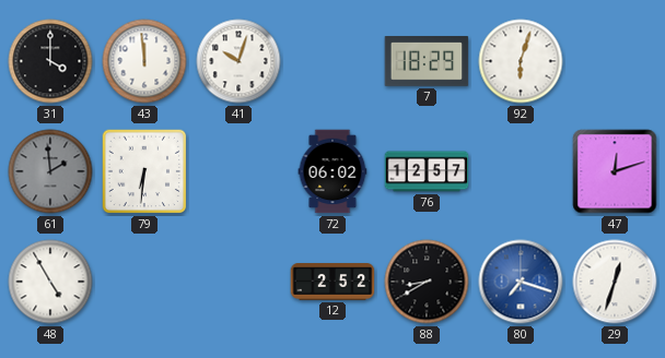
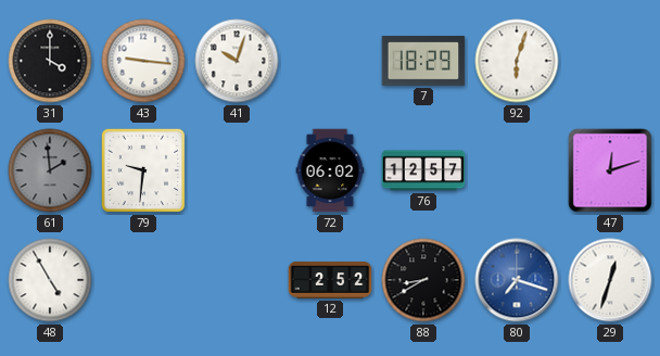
43: 11:59 -> 9:16
79: 6:31 -> 9:31
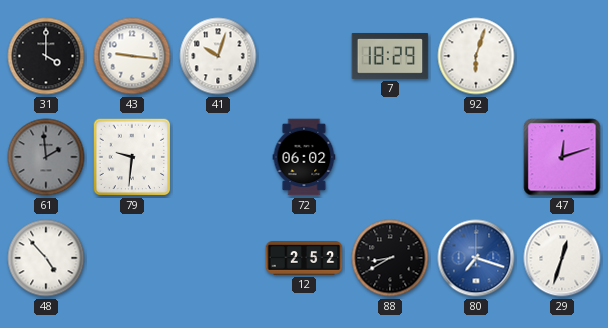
76: 12:57 -> none
48: 4:55 -> 4:53
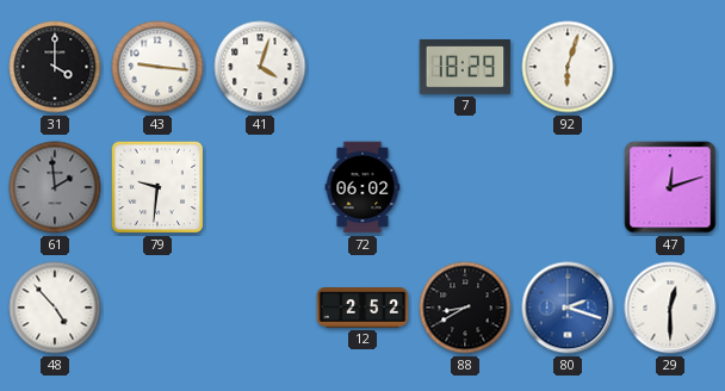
41: 10:03 -> 4:03
80: 7:18 -> 2:18
29: 12:33 -> 12:30
